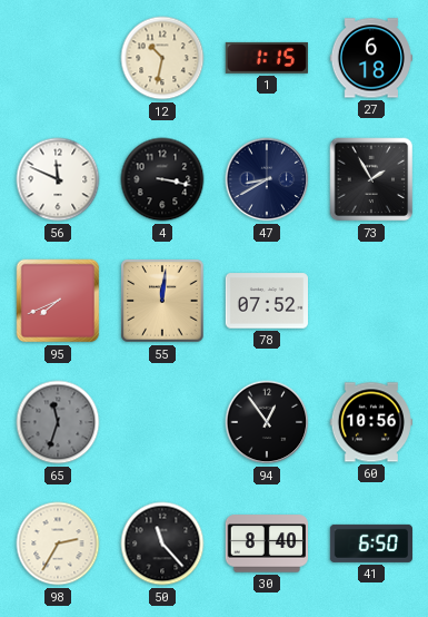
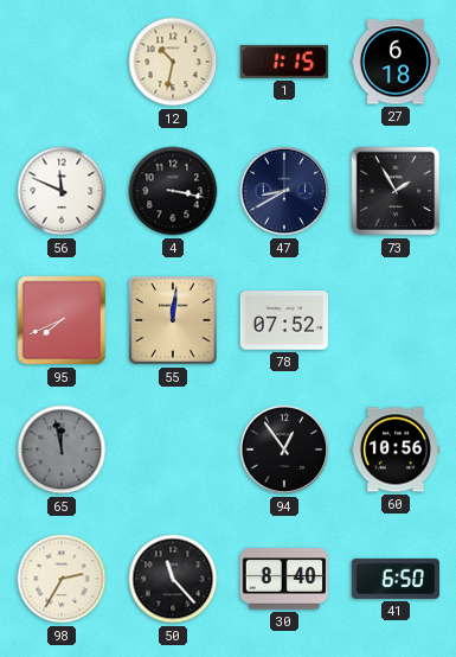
65: 11:33 -> 11:58
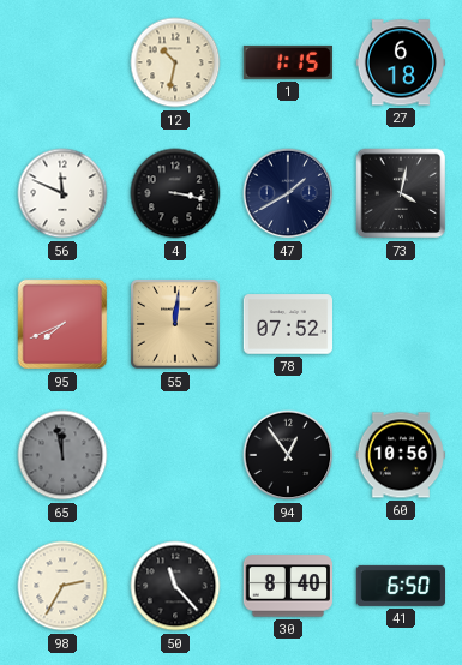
47: 8:40 -> 1:40
73: 1:55 -> 4:02
